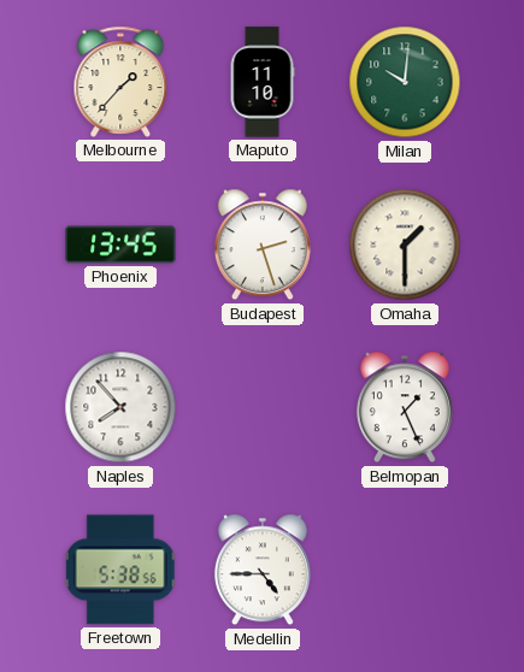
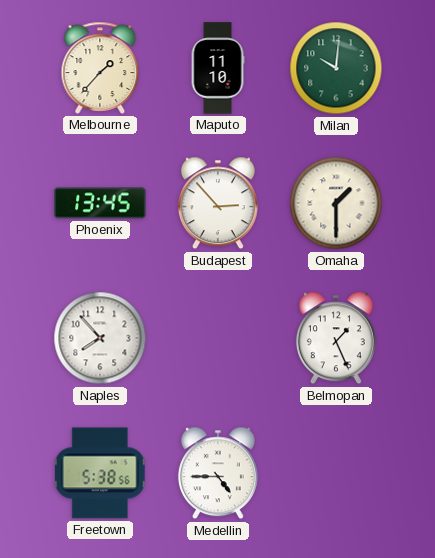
Budapest: 2:27 -> 2:53
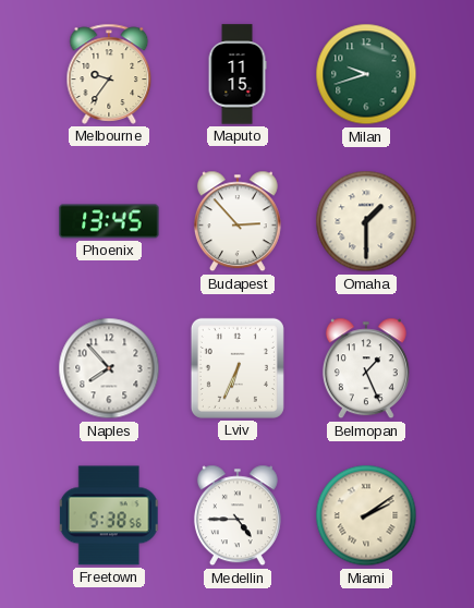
Melbourne: 1:37 -> 9:36
Maputo: 11:10 -> 11:15
Milan: 10:01 -> 9:42
Lviv: none -> 6:34
Miami: none -> 2:09
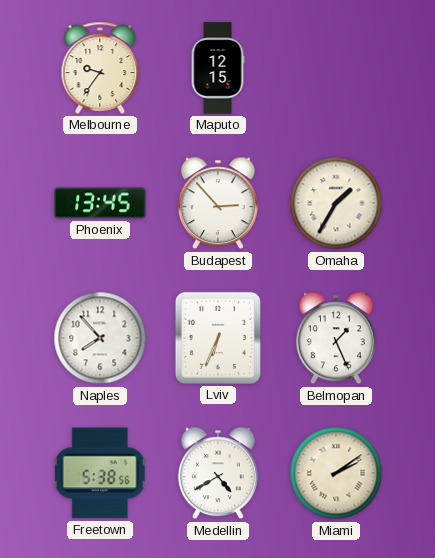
Maputo: 11:15 -> 12:15
Milan: 9:42 -> none
Omaha: 1:30 -> 1:35
Medellin: 4:45 -> 4:40
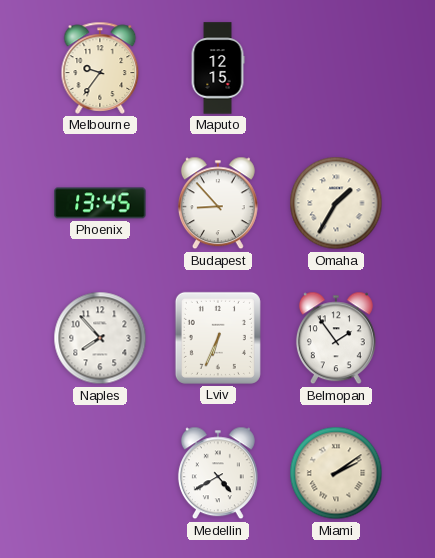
Budapest: 2:53 -> 8:53
Belmopan: 1:26 -> 1:54
Freetown: 5:38 -> none
